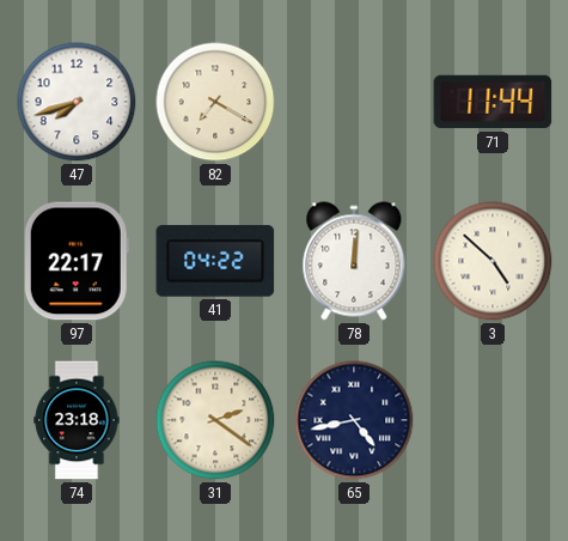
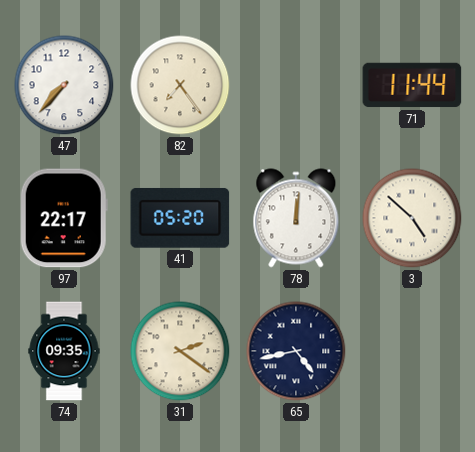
47: 7:42 -> 7:37
82: 7:20 -> 7:24
41: 04:22 -> 05:20
74: 23:18 -> 09:35
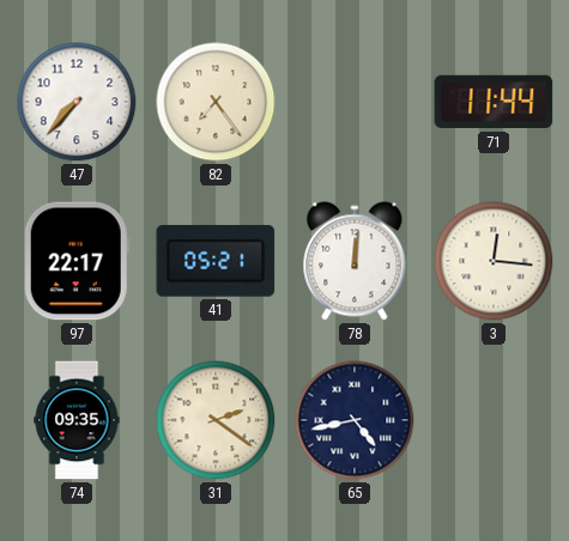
41: 05:20 -> 05:21
3: 4:52 -> 12:16
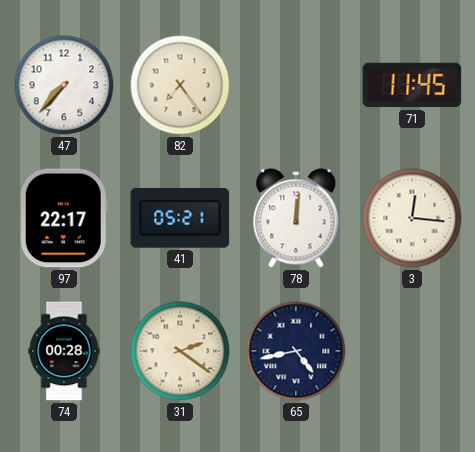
71: 11:44 -> 11:45
74: 09:35 -> 00:28
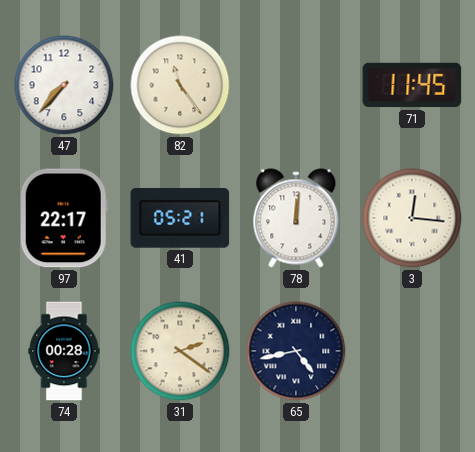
82: 7:24 -> 11:24
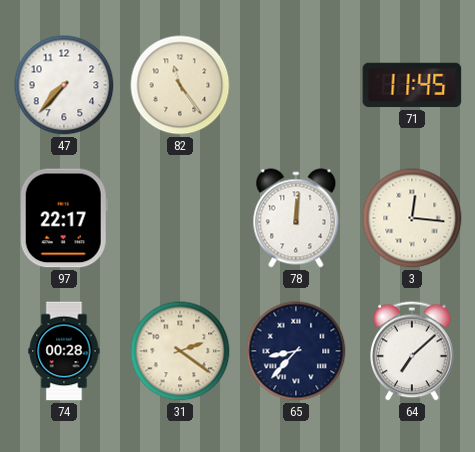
41: 05:21 -> none
65: 4:43 -> 8:37
64: none -> 7:08
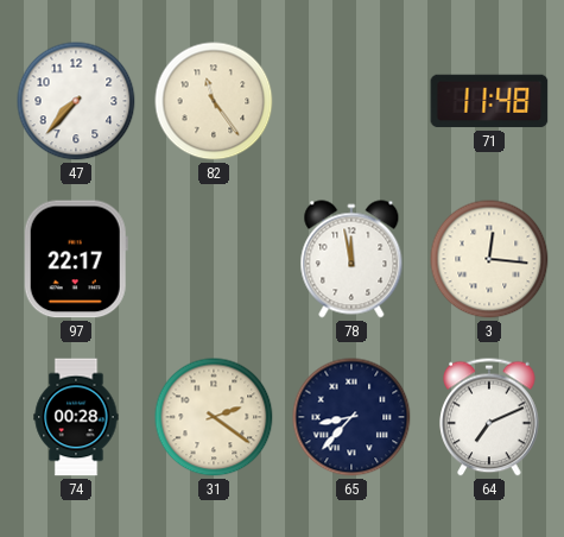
71: 11:45 -> 11:48
78: 12:01 -> 11:58
64: 7:08 -> 7:11
